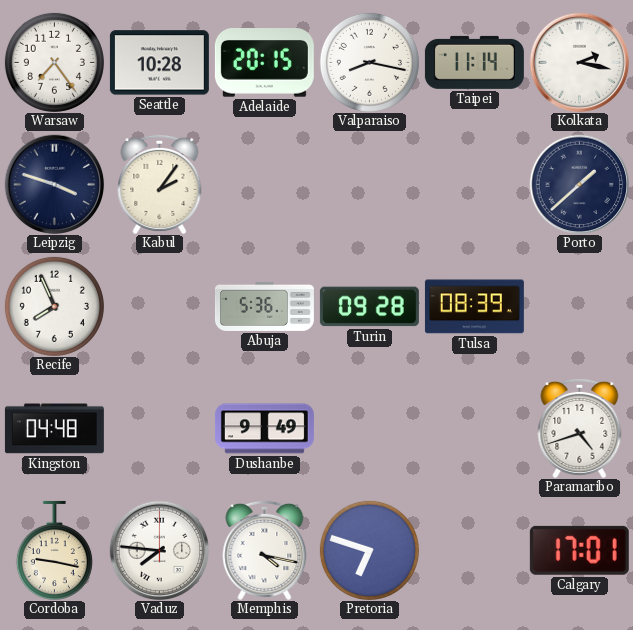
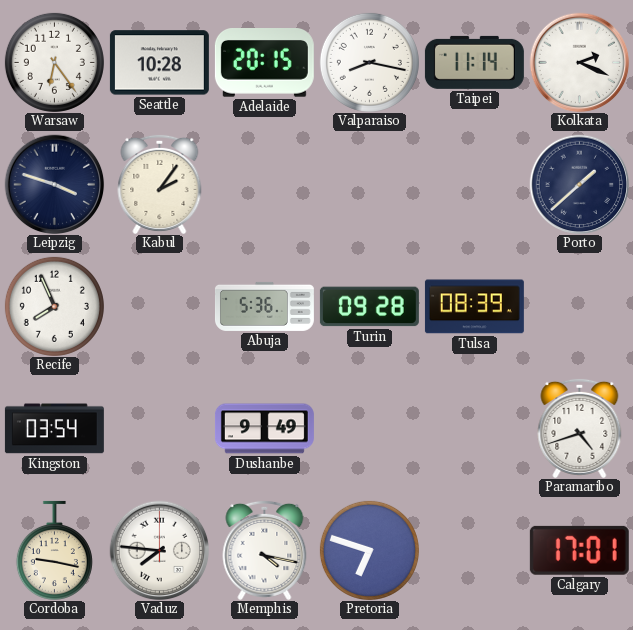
Warsaw: 7:24 -> 6:24
Kolkata: 2:17 -> 2:19
Kingston: 04:48 -> 03:54
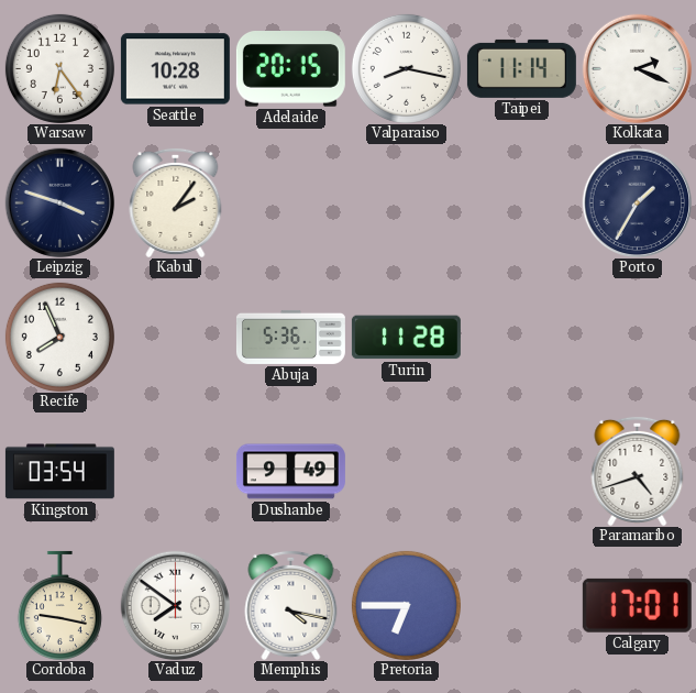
Porto: 1:38 -> 1:35
Turin: 09:28 -> 11:28
Tulsa: 08:39 -> none
Vaduz: 7:46 -> 7:51
Pretoria: 6:48 -> 6:45
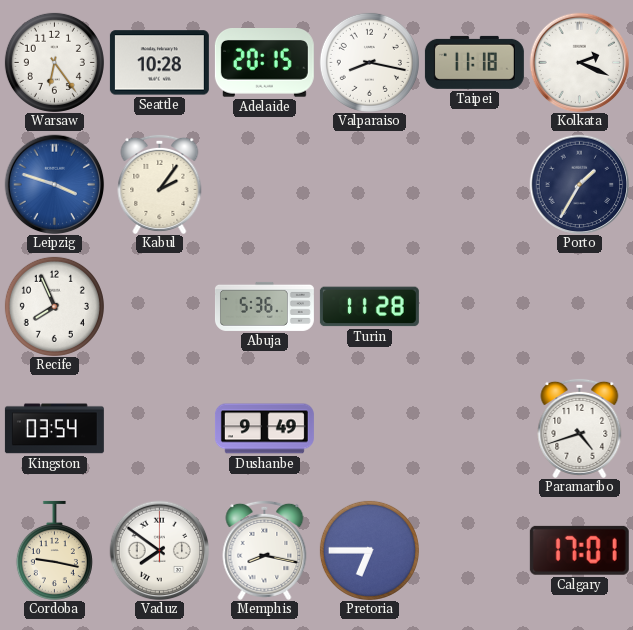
Taipei: 11:14 -> 11:18
Leipzig dial: navy -> blue
Memphis: 4:17 -> 8:17
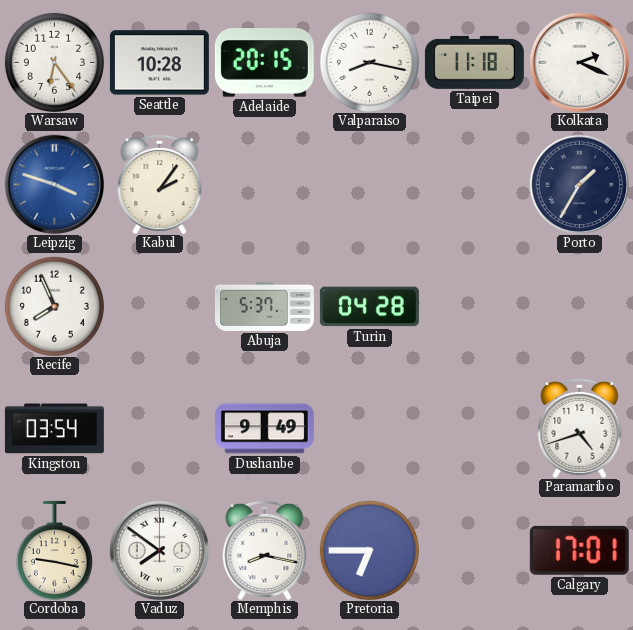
Abuja: 5:36 -> 5:37
Turin: 11:28 -> 04:28
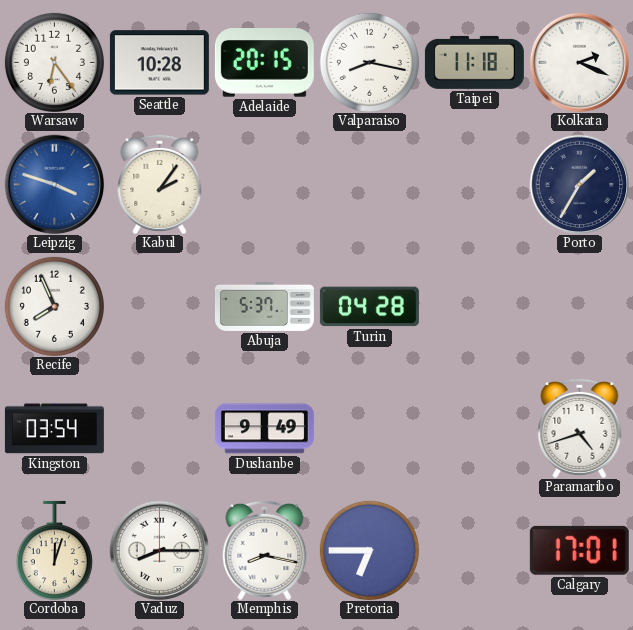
Cordoba: 9:17 -> 12:03
Vaduz: 7:51 -> 8:15
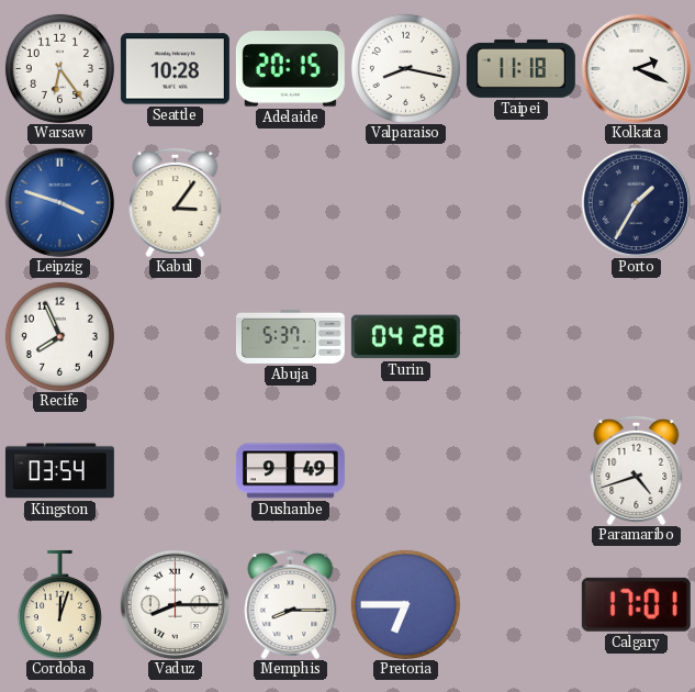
Kabul: 2:06 -> 3:06
Memphis: 8:17 -> 8:15
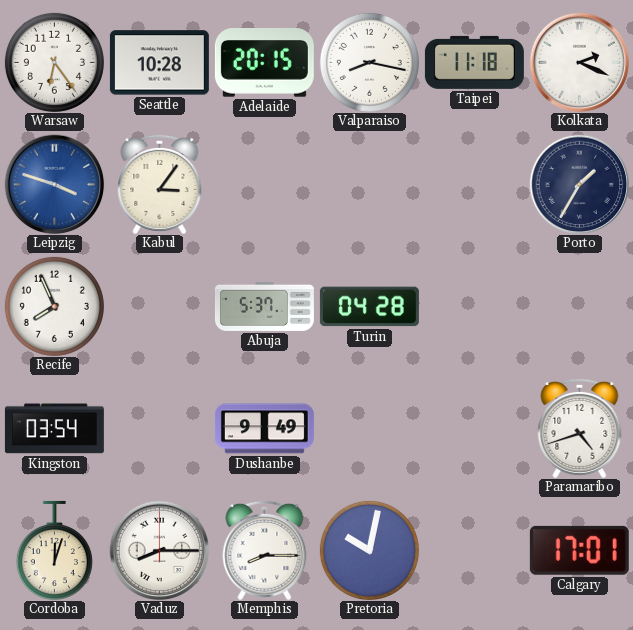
Pretoria: 6:45 -> 10:02
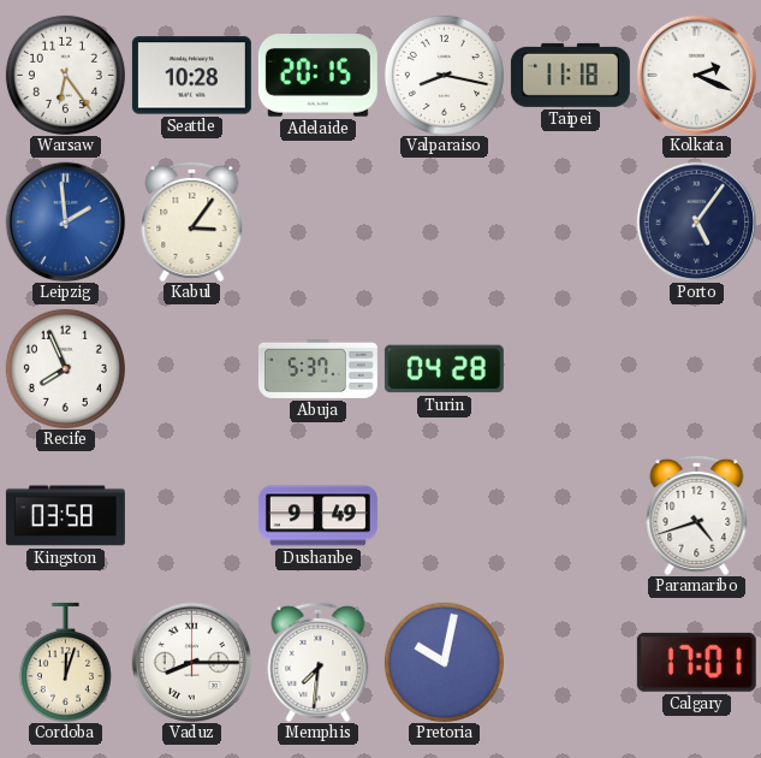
Leipzig: 3:48 -> 1:59
Porto: 1:35 -> 5:06
Kingston: 03:54 -> 03:58
Memphis: 8:15 -> 7:31
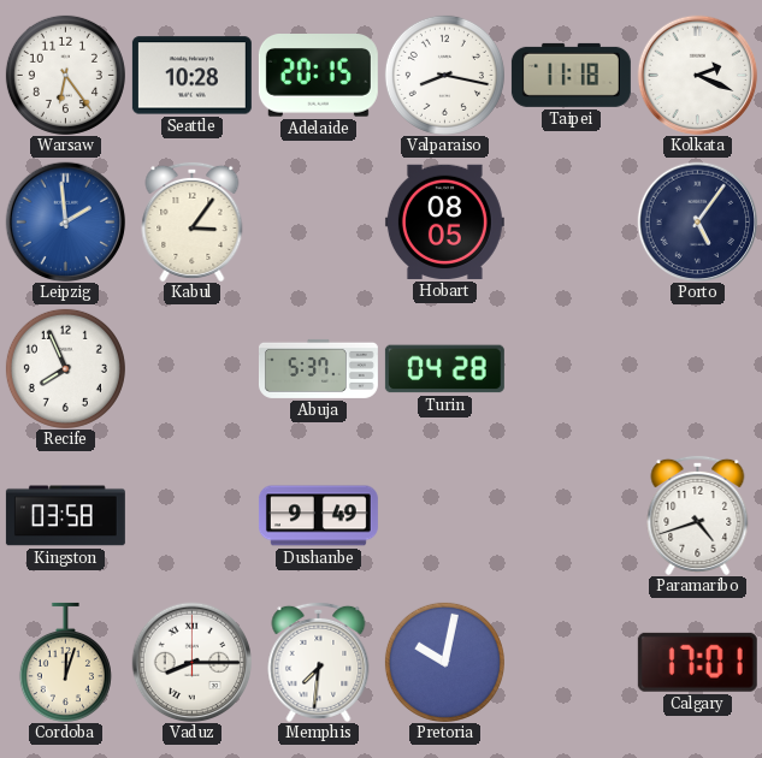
Hobart: none -> 08:05
